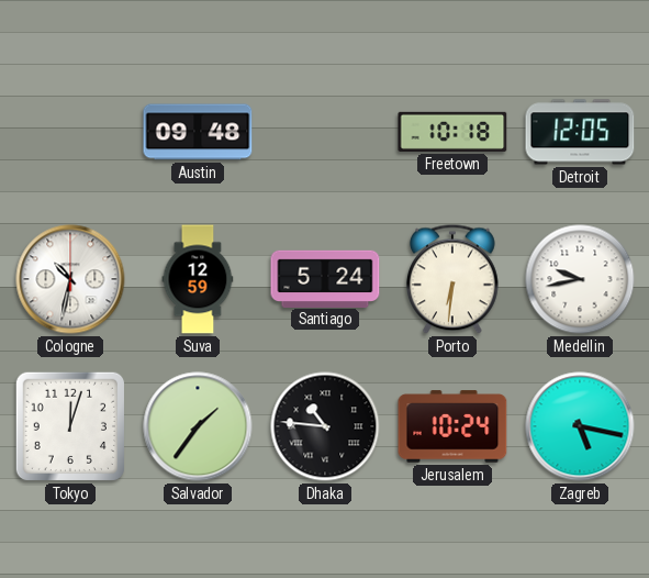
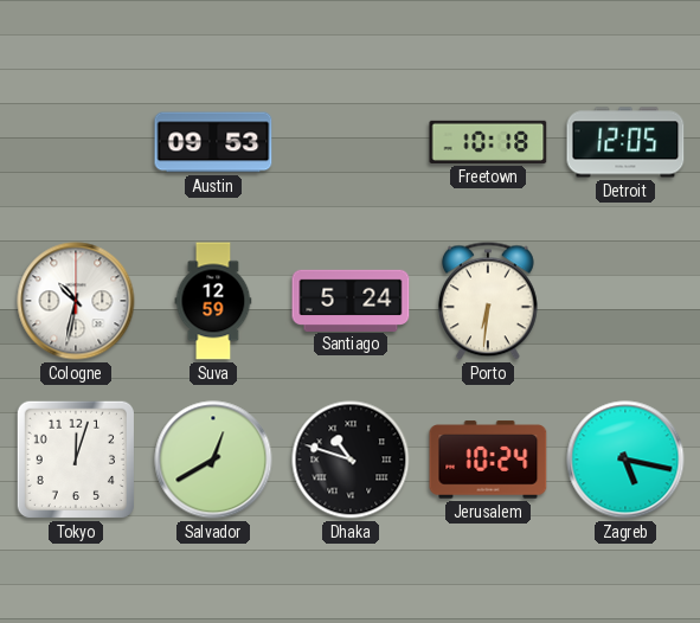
Austin: 09:48 -> 09:53
Medellin: 9:43 -> none
Salvador: 1:36 -> 12:40
Dhaka: 10:46 -> 10:48
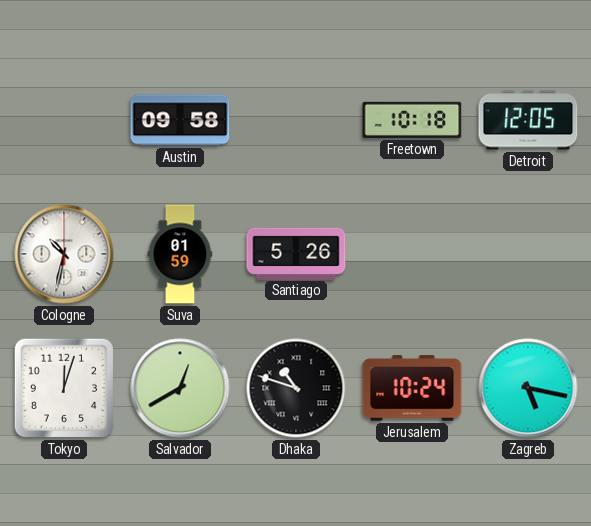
Austin: 09:53 -> 09:58
Suva: 12:59 -> 01:59
Santiago: 5:24 -> 5:26
Porto: 6:31 -> none
